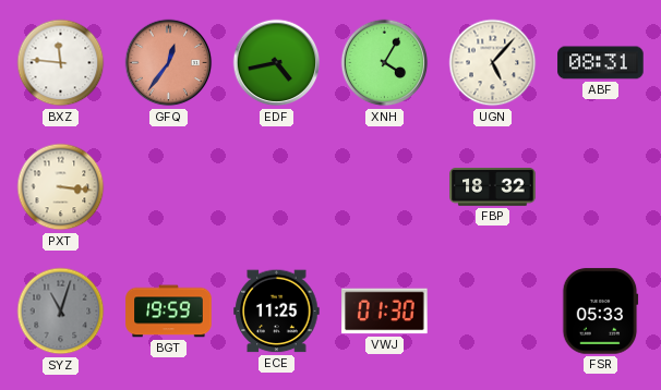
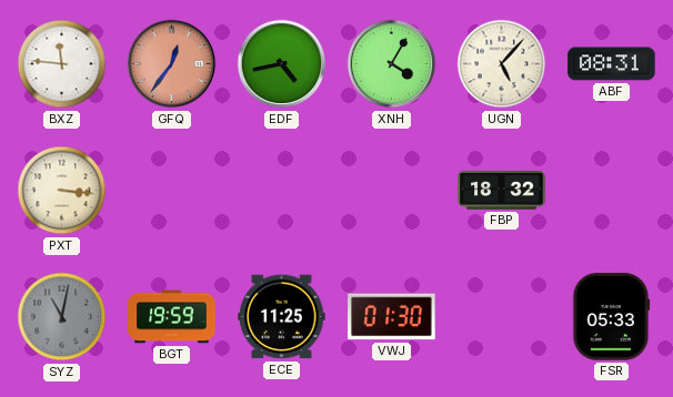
SYZ: 11:03 -> 11:02
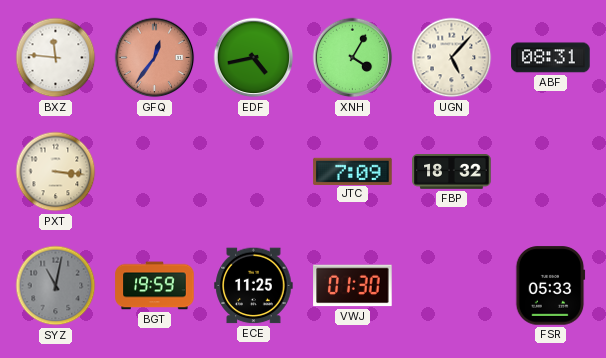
JTC: none -> 7:09
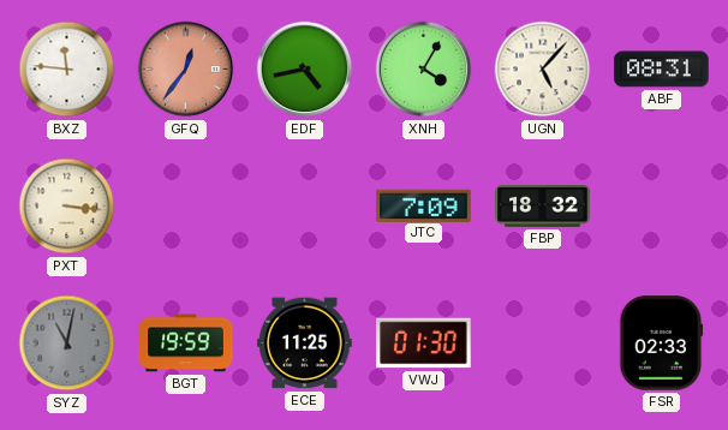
FSR: 05:33 -> 02:33
